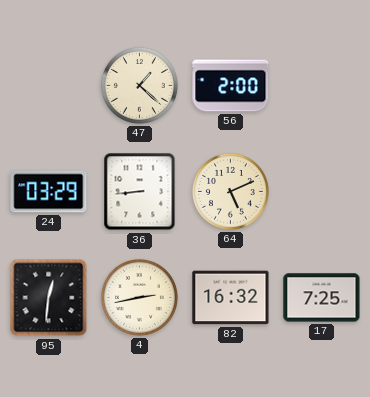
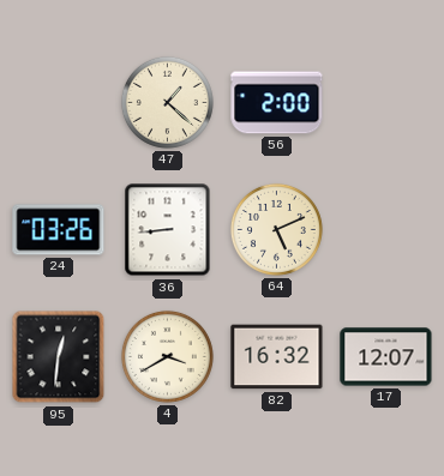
24: 03:29 -> 03:26
4: 2:43 -> 3:40
17: 7:25 -> 12:07
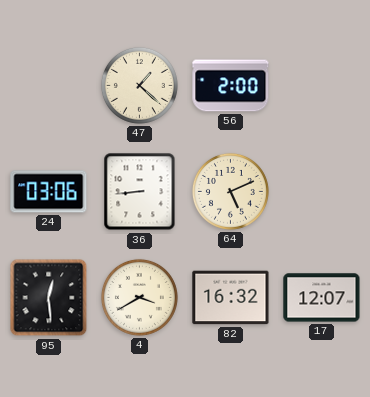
24: 03:26 -> 03:06
95: 12:31 -> 12:29
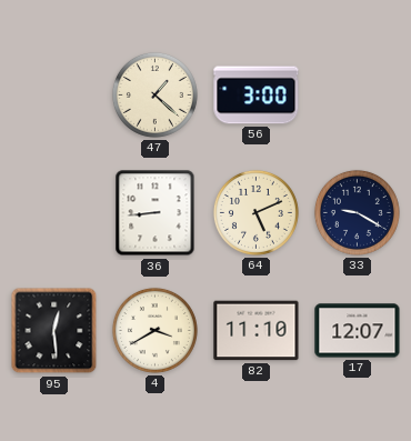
56: 2:00 -> 3:00
24: 03:06 -> none
33: none -> 9:20
82: 16:32 -> 11:10
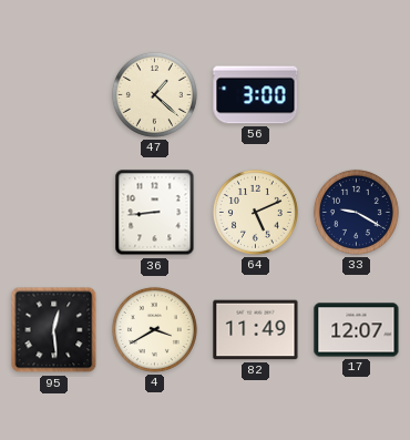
82: 11:10 -> 11:49
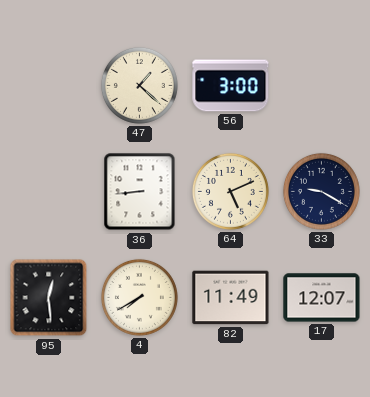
4: 3:40 -> 7:40
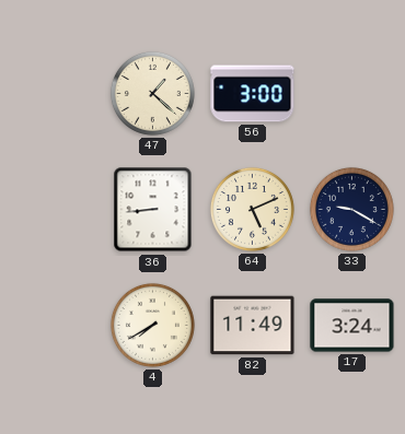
95: 12:29 -> none
17: 12:07 -> 3:24
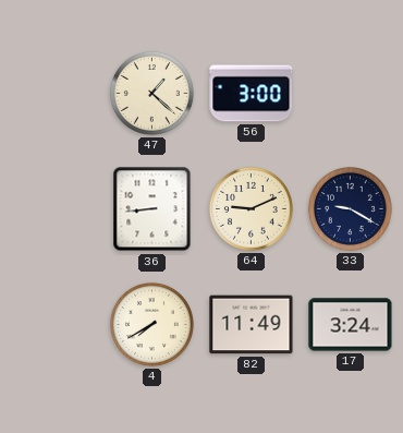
64: 5:11 -> 9:11
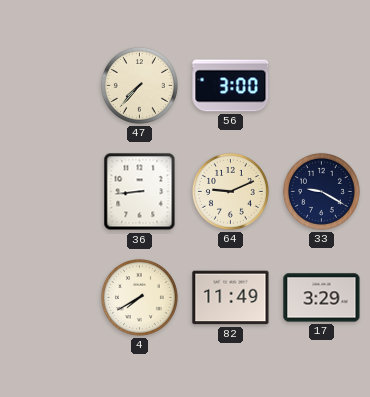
47: 1:22 -> 7:37
17: 3:24 -> 3:29
